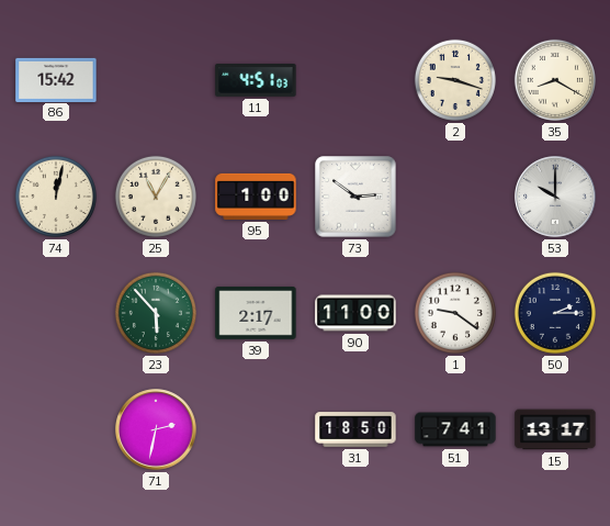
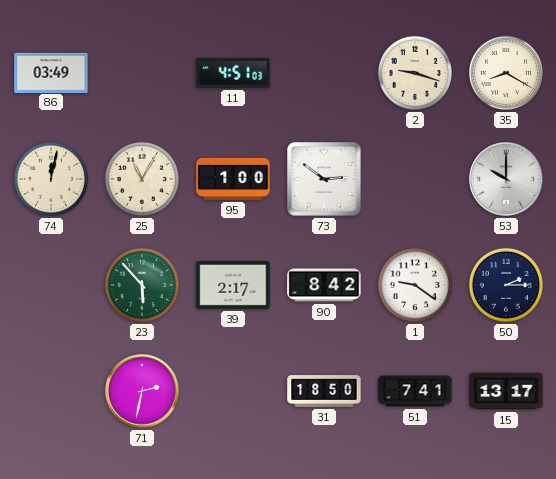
86: 15:42 -> 03:49
90: 11:00 -> 8:42
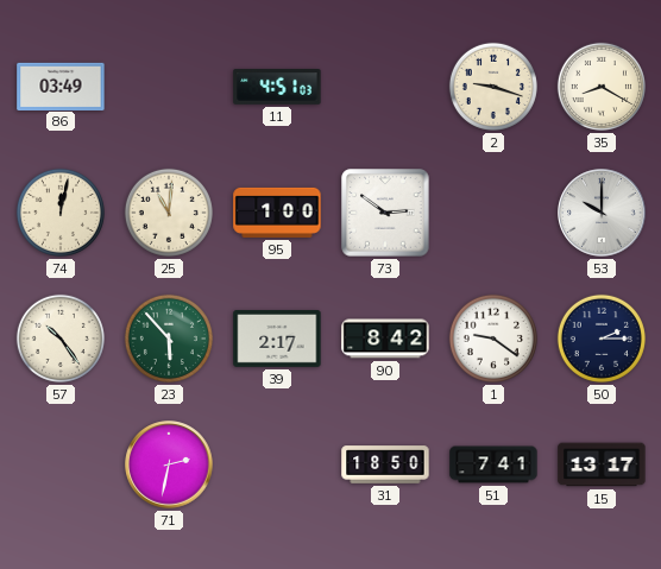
25: 11:05 -> 11:01
57: none -> 10:24
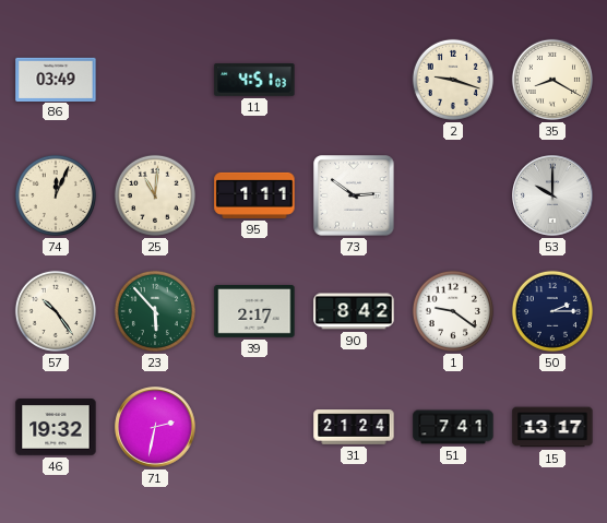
74: 12:02 -> 12:04
95: 1:00 -> 1:11
46: none -> 19:32
31: 18:50 -> 21:24
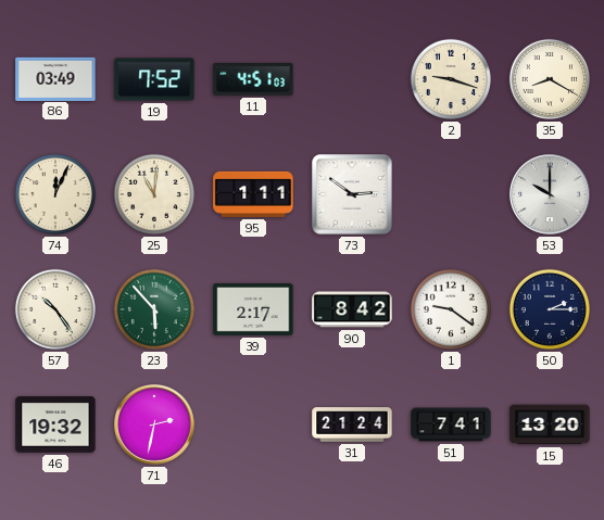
19: none -> 7:52
15: 13:17 -> 13:20
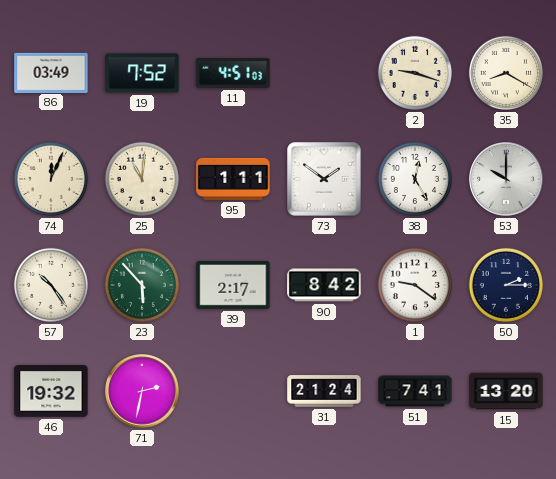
73: 2:51 -> 1:51
38: none -> 12:25
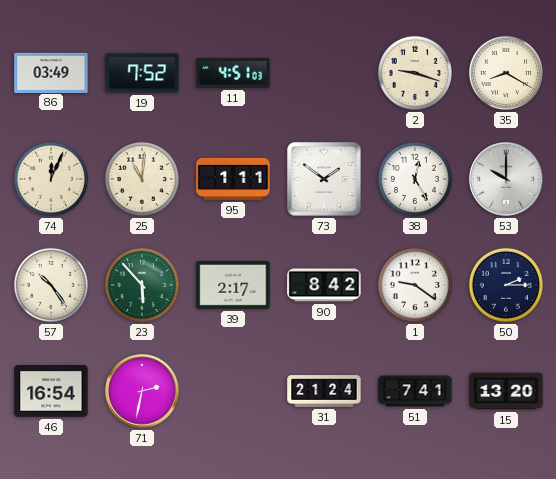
46: 19:32 -> 16:54
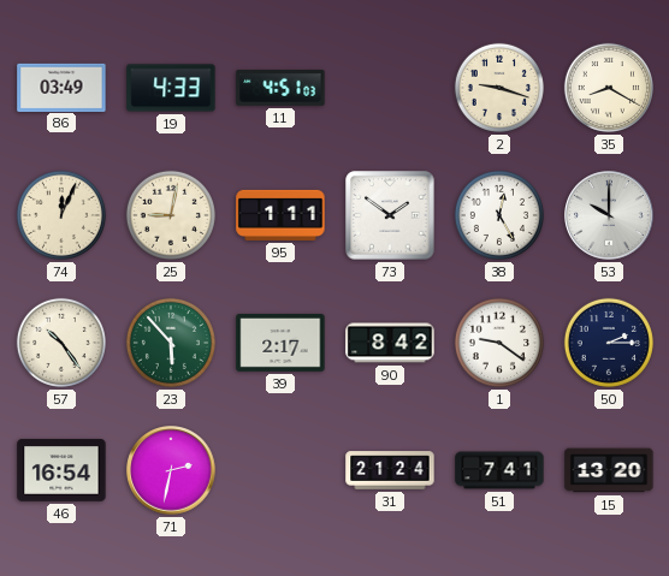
19: 7:52 -> 4:33
25: 11:01 -> 9:02
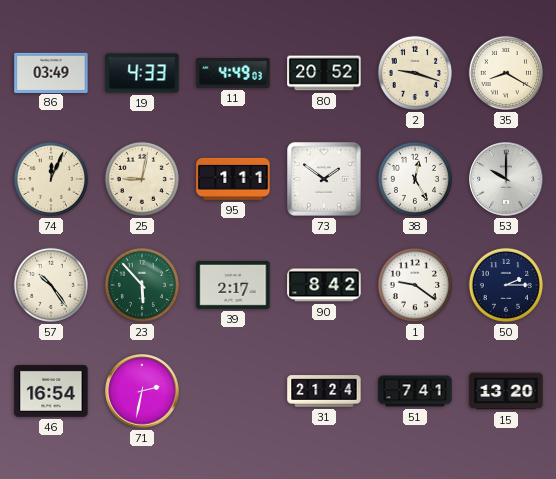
11: 4:51 -> 4:49
80: none -> 20:52
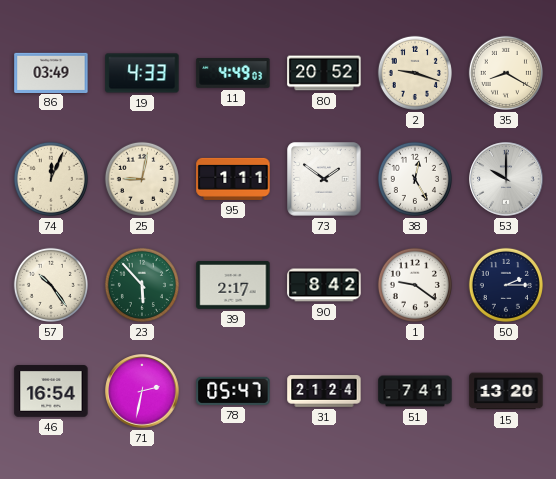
78: none -> 05:47
